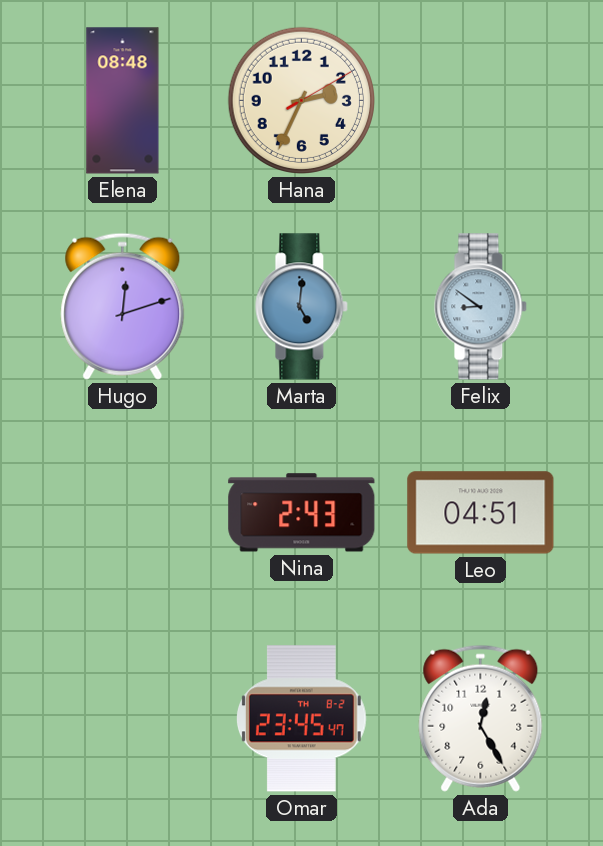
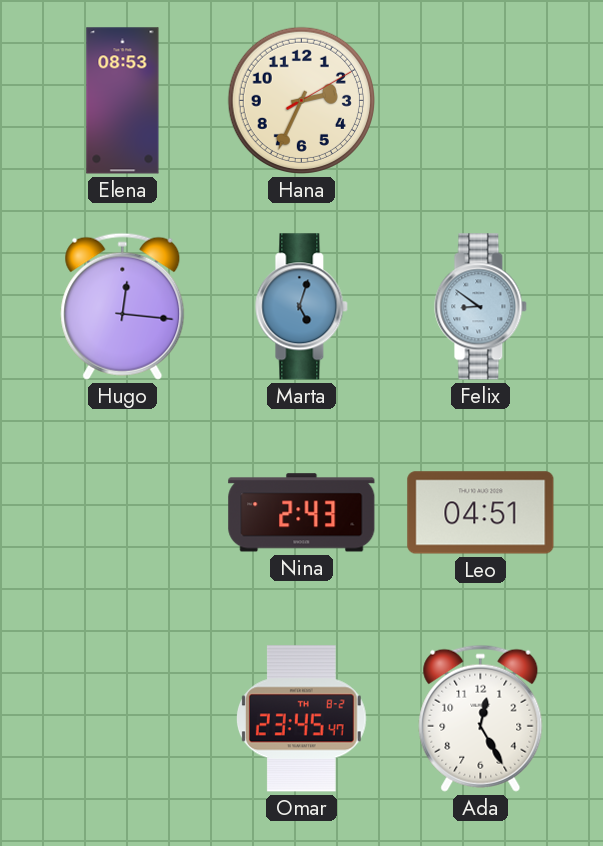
Elena: 08:48 -> 08:53
Hugo: 12:12 -> 12:16
Marta: 5:01 -> 5:03
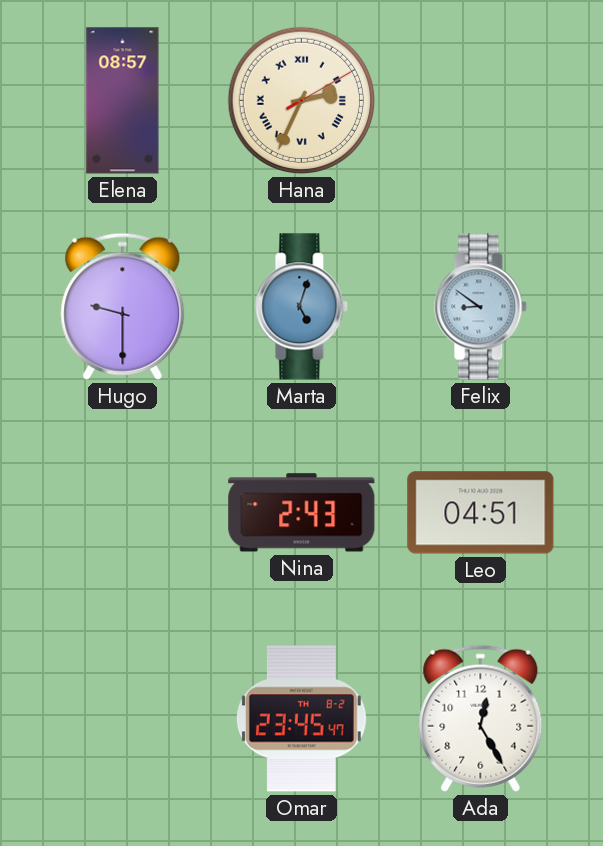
Elena: 08:53 -> 08:57
Hana numerals: Arabic -> Roman
Hugo: 12:16 -> 9:30
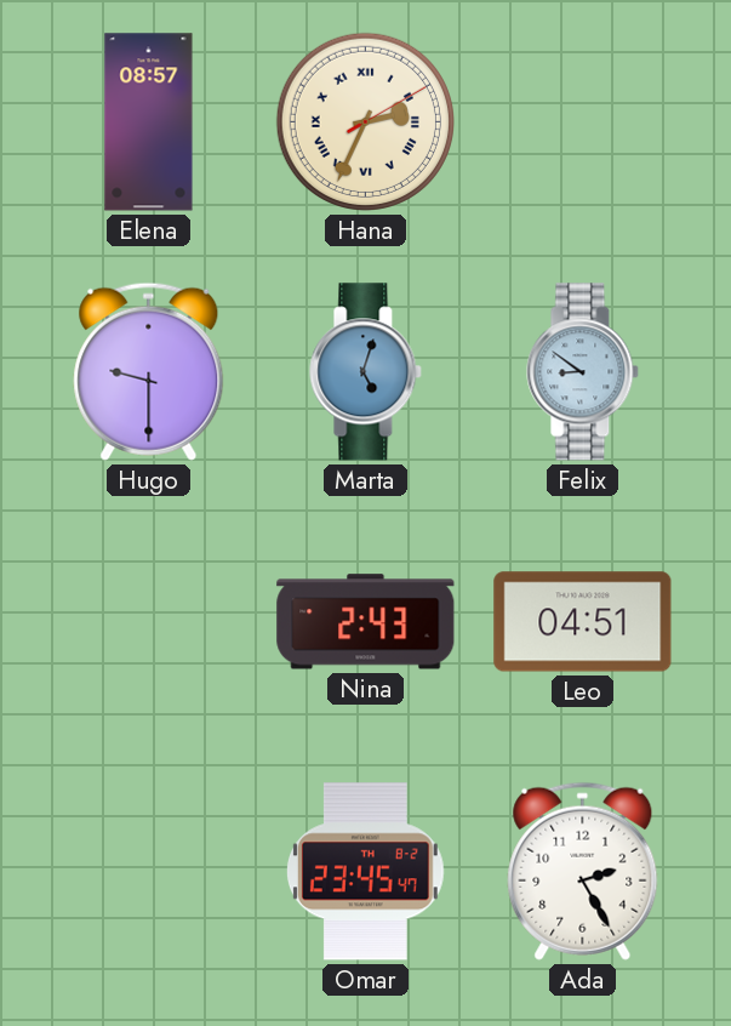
Ada: 12:25 -> 2:25
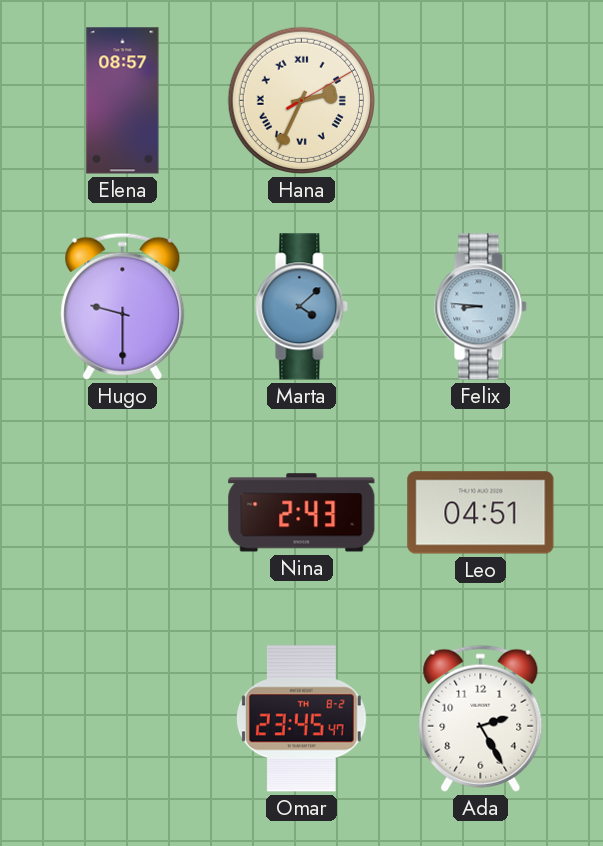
Marta: 5:03 -> 4:08
Felix: 8:51 -> 8:46
